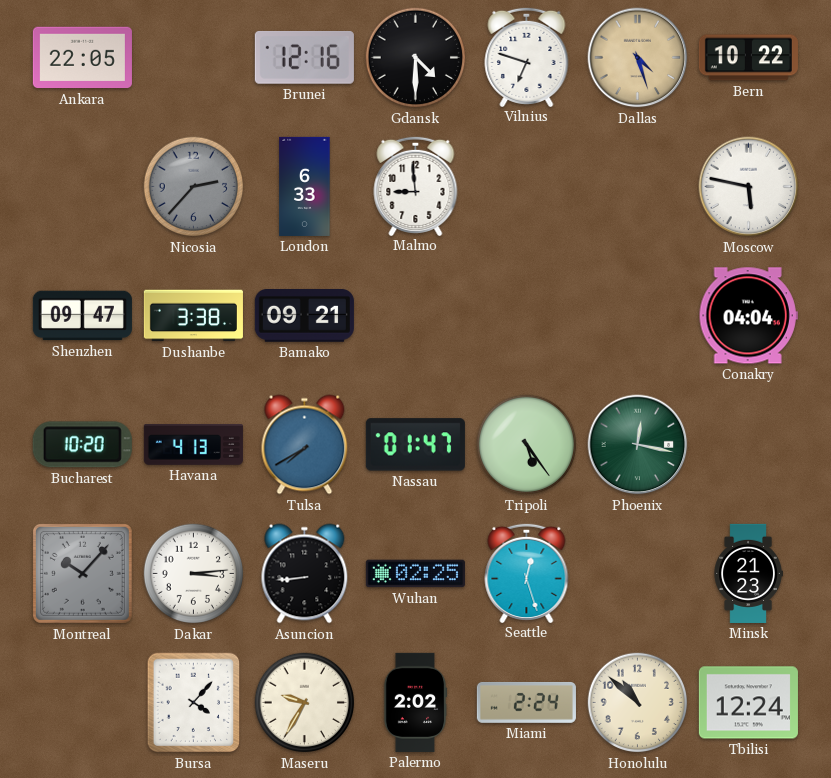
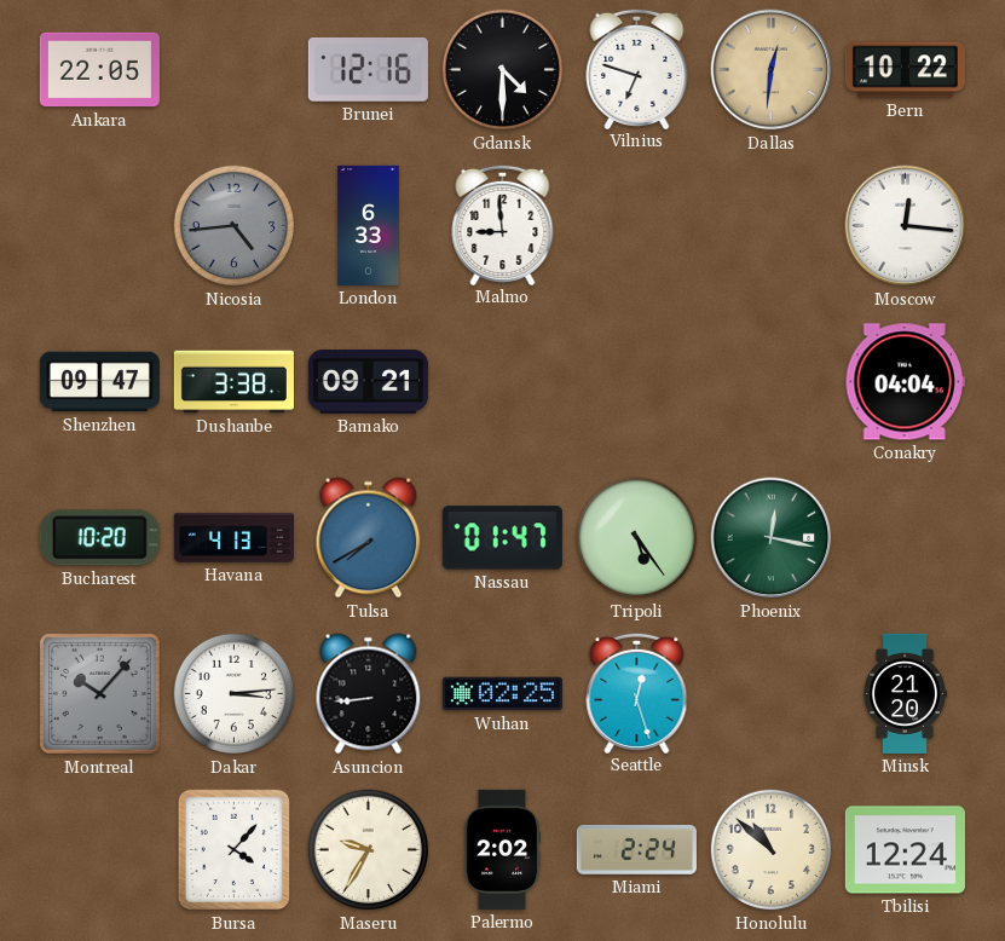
Dallas: 4:27 -> 12:31
Nicosia: 2:37 -> 4:44
Moscow: 5:47 -> 12:16
Minsk: 21:23 -> 21:20
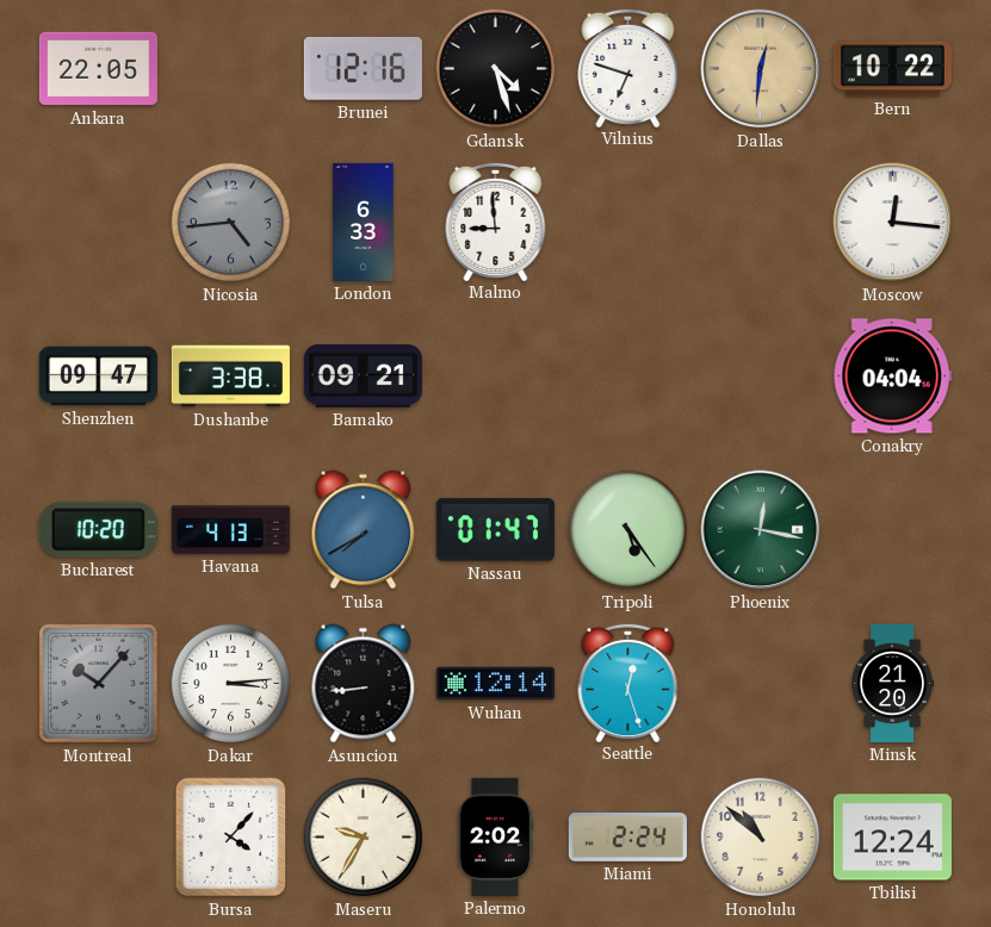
Gdansk: 4:30 -> 4:27
Wuhan: 02:25 -> 12:14
